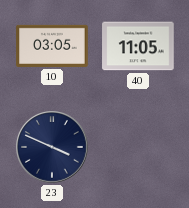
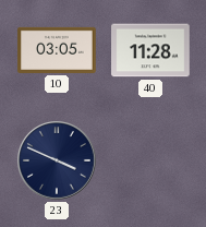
40: 11:05 -> 11:28
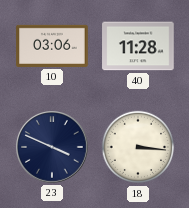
10: 03:05 -> 03:06
18: none -> 3:16
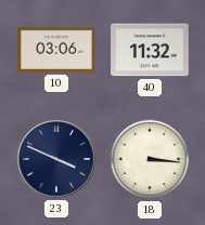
40: 11:28 -> 11:32
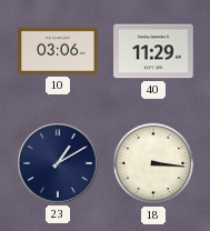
40: 11:32 -> 11:29
23: 3:49 -> 1:10
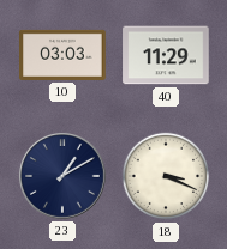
10: 03:06 -> 03:03
18: 3:16 -> 3:19
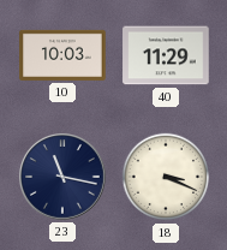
10: 03:03 -> 10:03
23: 1:10 -> 11:17
